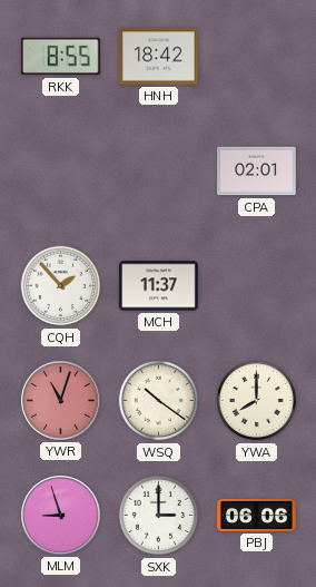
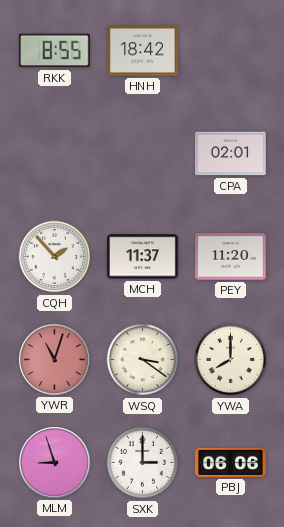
PEY: none -> 11:20
WSQ: 10:21 -> 3:21
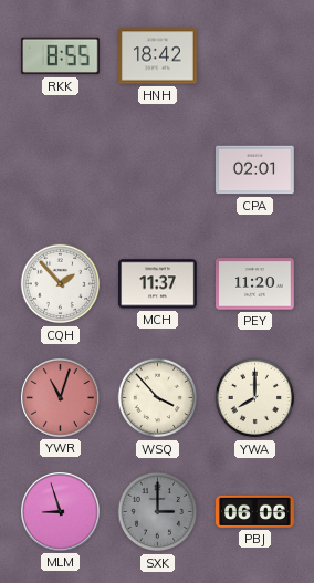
WSQ: 3:21 -> 3:53
SXK dial: white -> grey
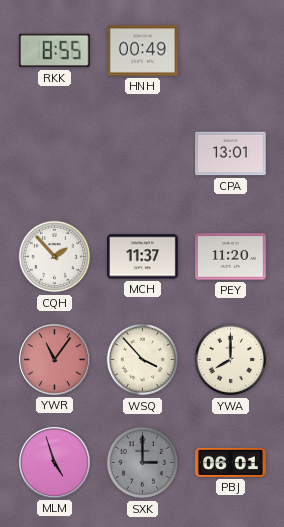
HNH: 18:42 -> 00:49
CPA: 02:01 -> 13:01
YWR: 11:03 -> 11:06
MLM: 8:57 -> 4:57
PBJ: 06:06 -> 06:01
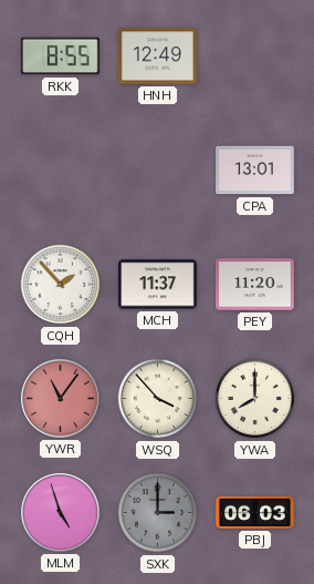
HNH: 00:49 -> 12:49
PBJ: 06:01 -> 06:03
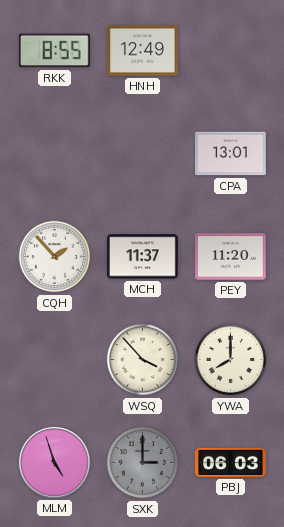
YWR: 11:06 -> none
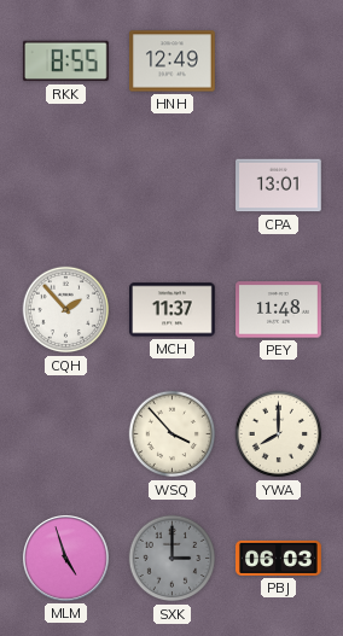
PEY: 11:20 -> 11:48
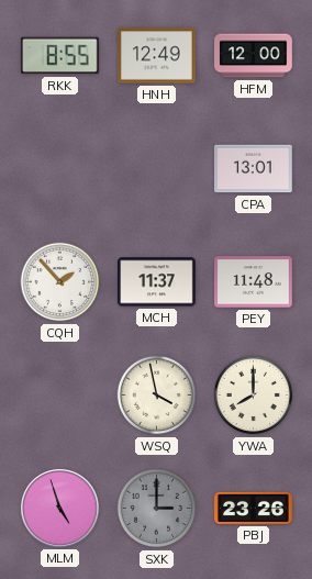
HFM: none -> 12:00
WSQ: 3:53 -> 3:58
PBJ: 06:03 -> 23:26
